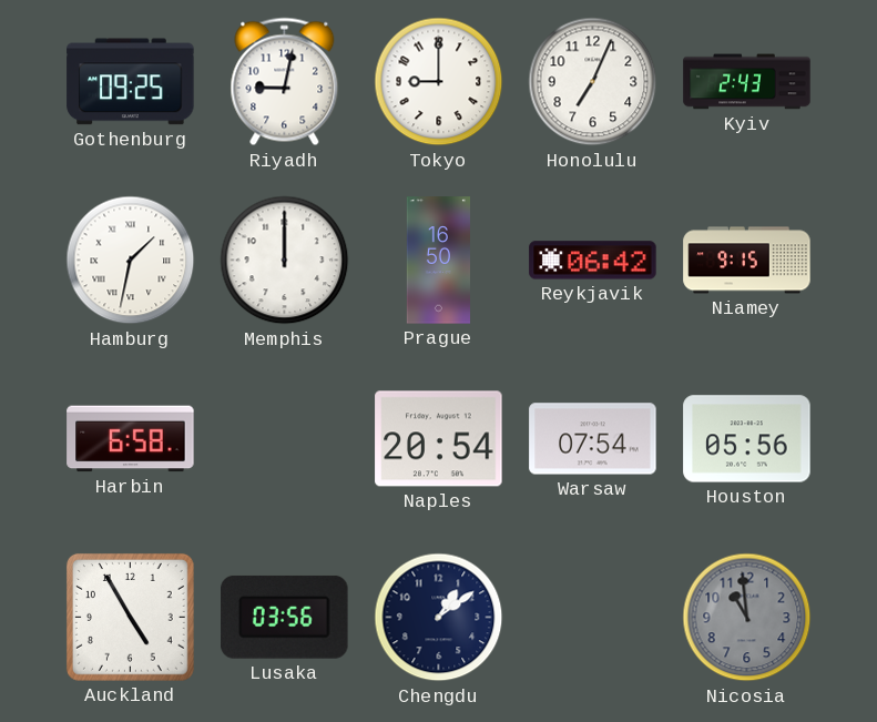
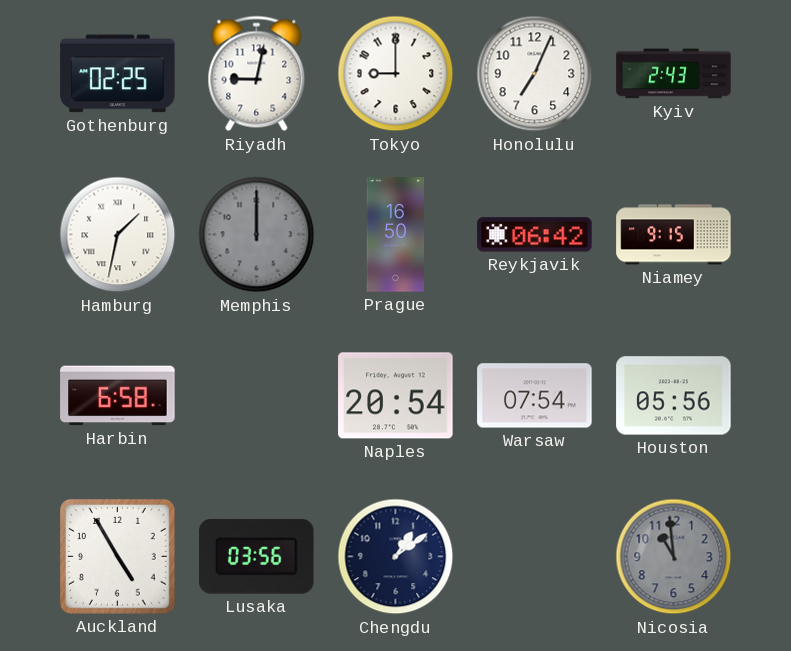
Gothenburg: 09:25 -> 02:25
Memphis dial: white -> grey
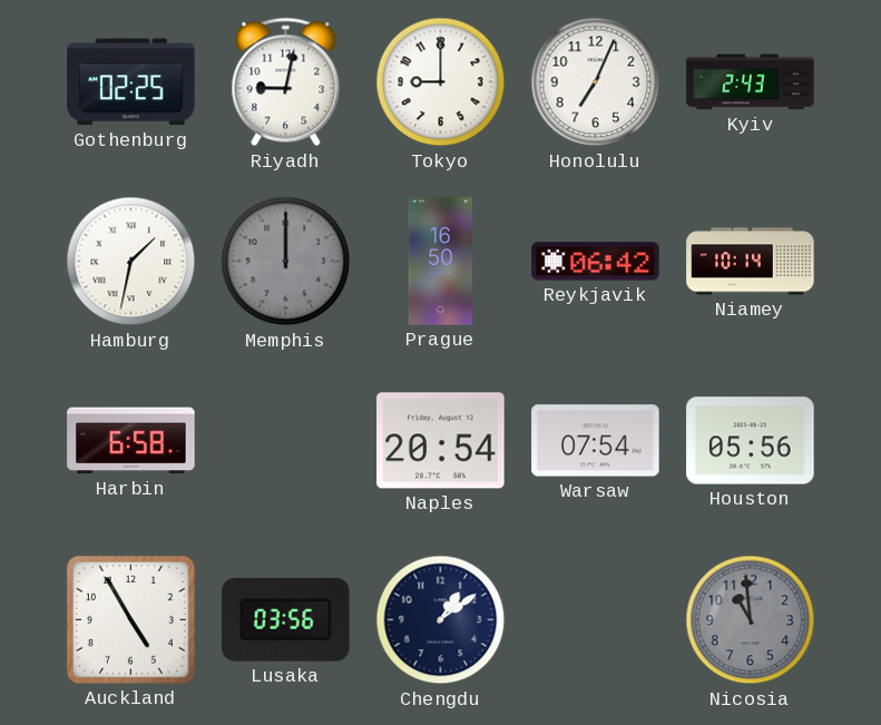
Niamey: 9:15 -> 10:14
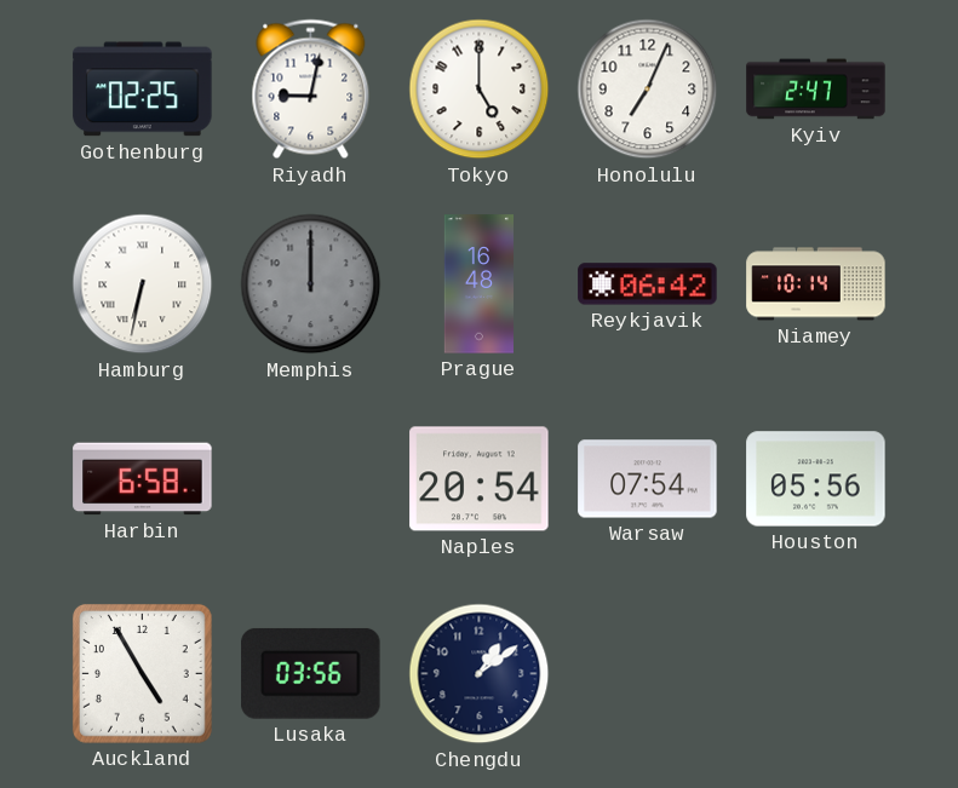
Tokyo: 9:00 -> 5:00
Kyiv: 2:43 -> 2:47
Hamburg: 1:32 -> 6:32
Prague: 16:50 -> 16:48
Nicosia: 10:59 -> none
